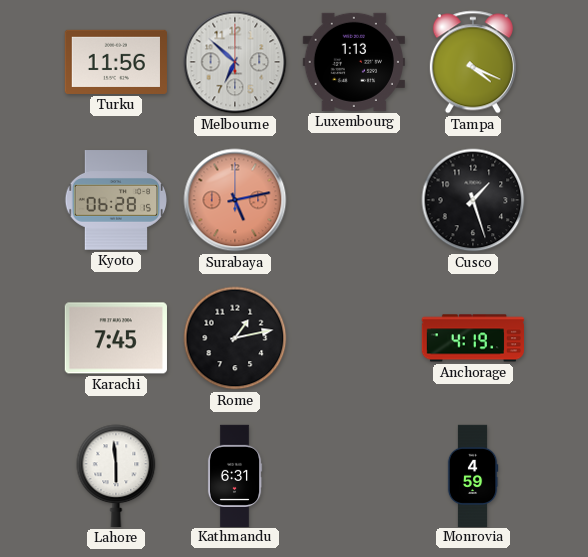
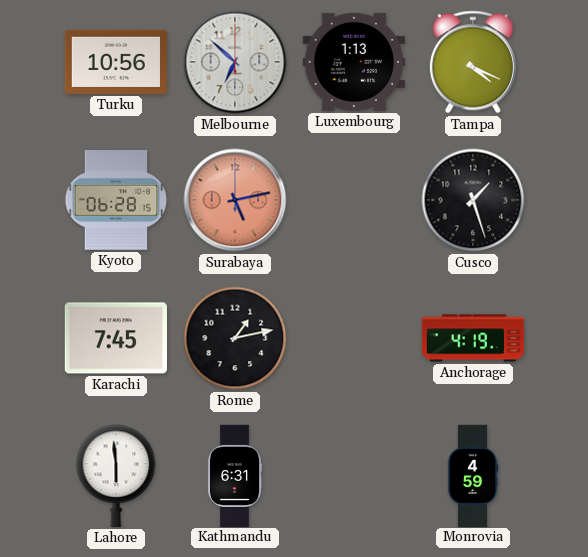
Turku: 11:56 -> 10:56
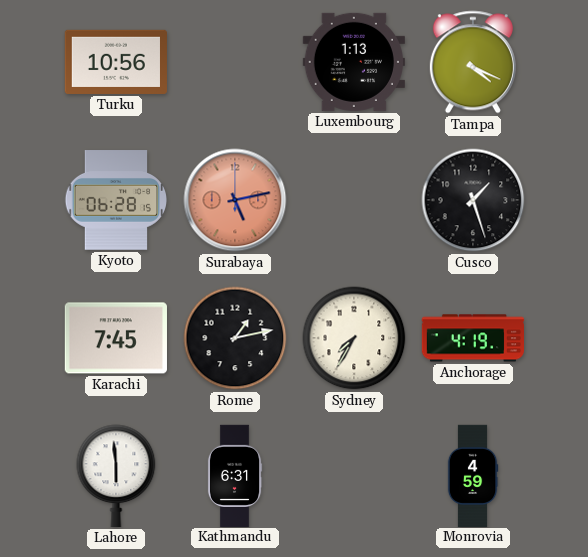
Melbourne: 6:52 -> none
Sydney: none -> 7:35
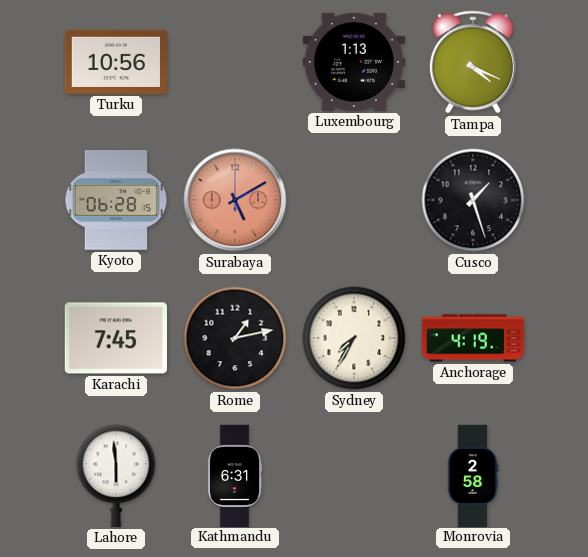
Surabaya: 5:13 -> 5:10
Monrovia: 4:59 -> 2:58
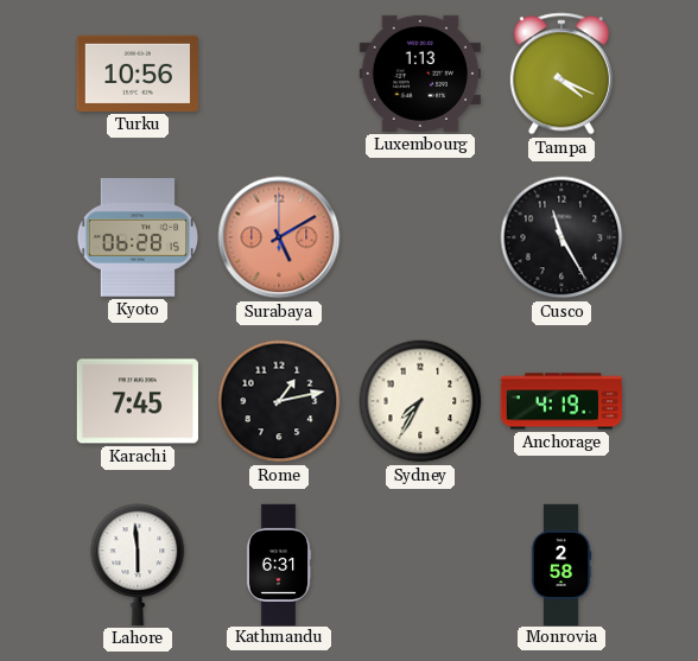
Cusco: 1:27 -> 11:25
